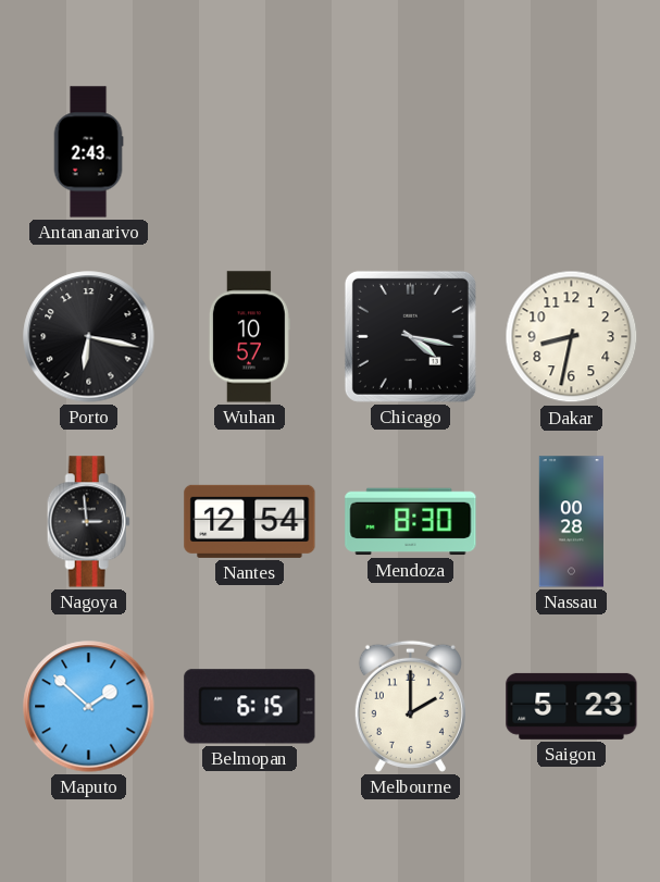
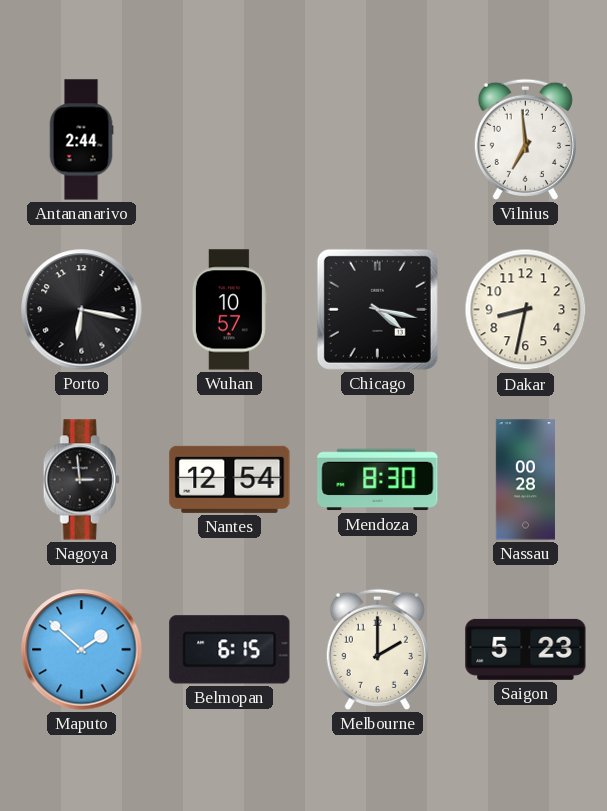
Antananarivo: 2:43 -> 2:44
Vilnius: none -> 6:59
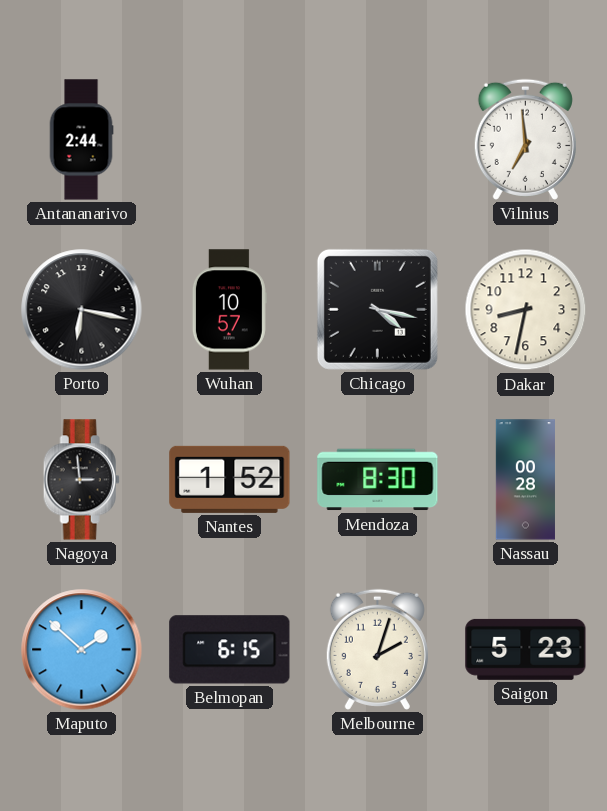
Nantes: 12:54 -> 1:52
Melbourne: 2:00 -> 2:03
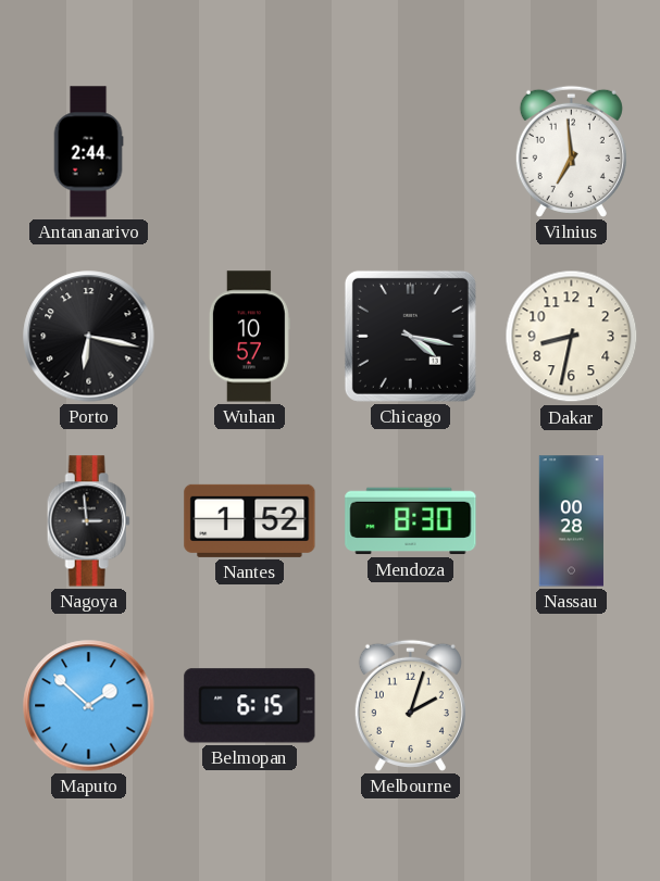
Saigon: 5:23 -> none
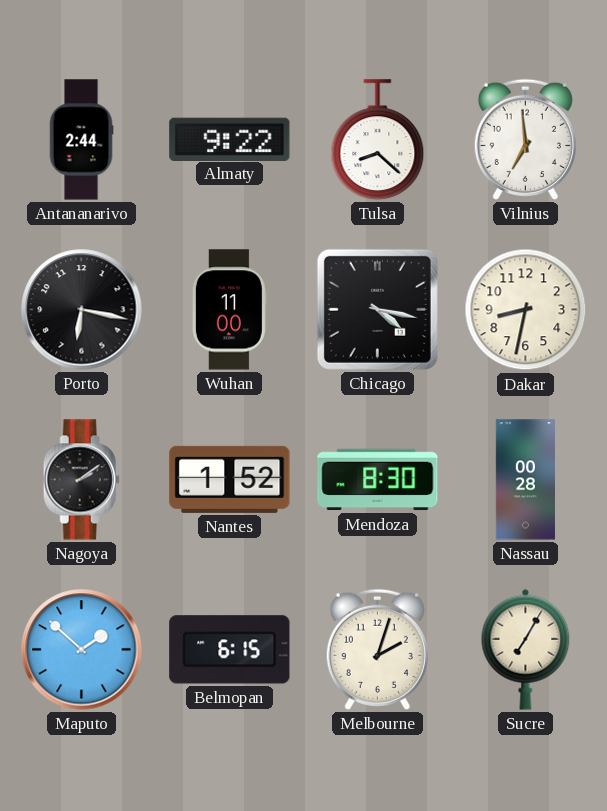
Almaty: none -> 9:22
Tulsa: none -> 8:22
Wuhan: 10:57 -> 11:00
Nagoya: 2:59 -> 2:09
Sucre: none -> 7:05
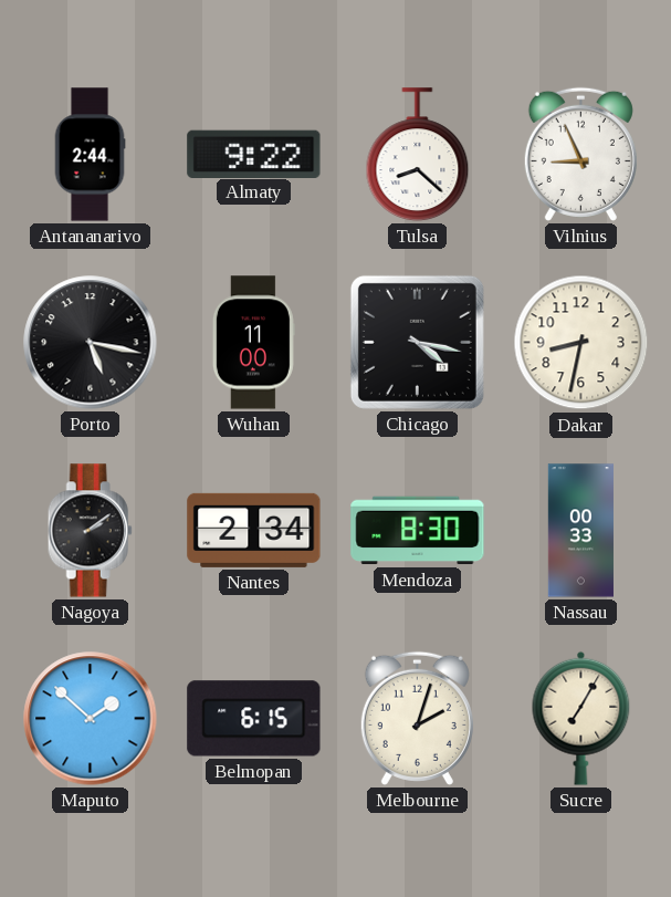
Vilnius: 6:59 -> 8:56
Porto: 6:17 -> 5:17
Nantes: 1:52 -> 2:34
Nassau: 00:28 -> 00:33
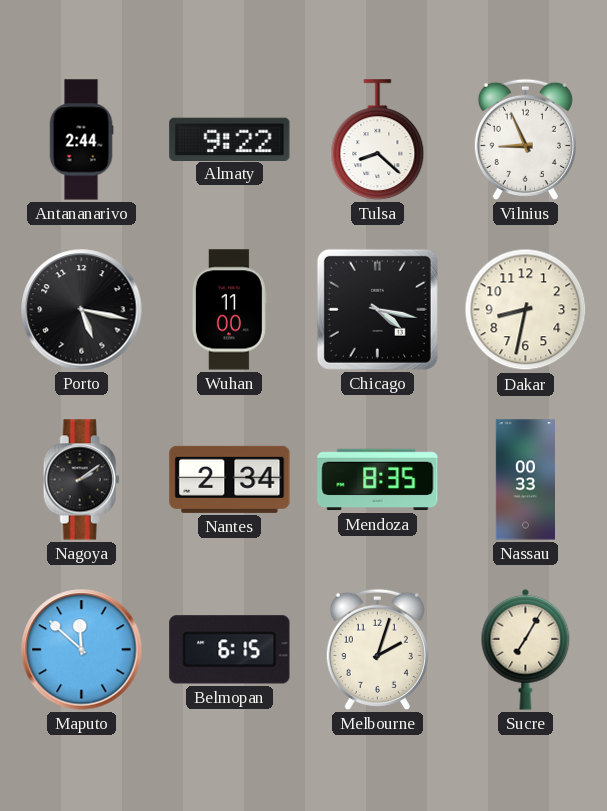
Mendoza: 8:30 -> 8:35
Maputo: 1:52 -> 11:52
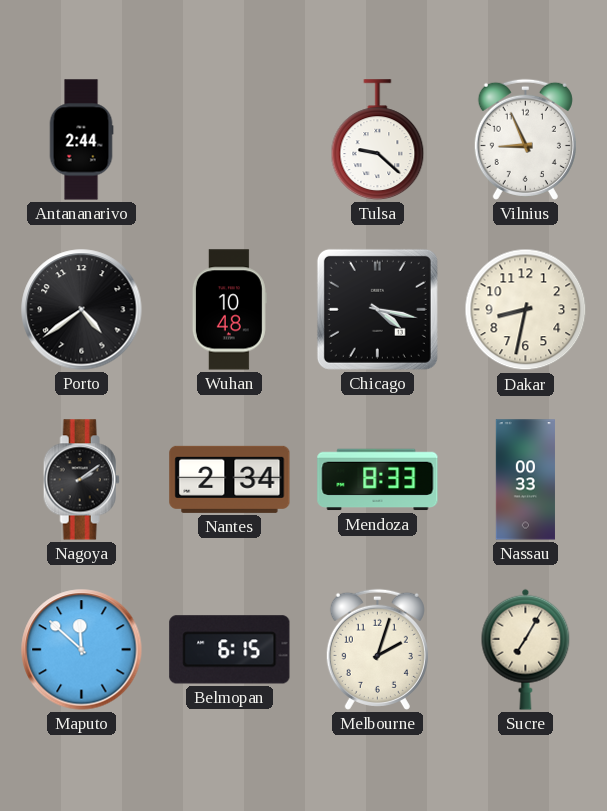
Almaty: 9:22 -> none
Tulsa: 8:22 -> 9:22
Porto: 5:17 -> 4:39
Wuhan: 11:00 -> 10:48
Mendoza: 8:35 -> 8:33
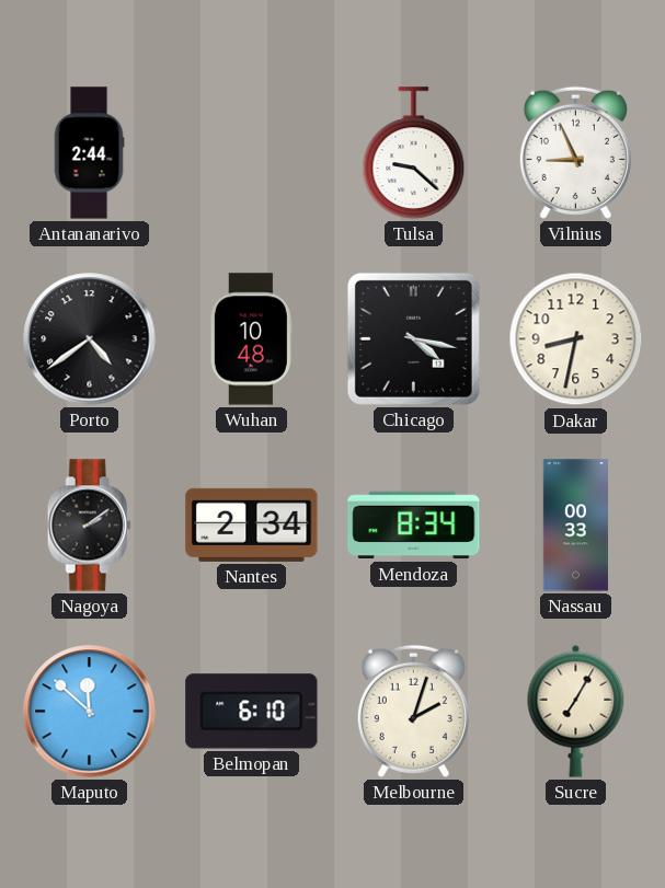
Mendoza: 8:33 -> 8:34
Belmopan: 6:15 -> 6:10
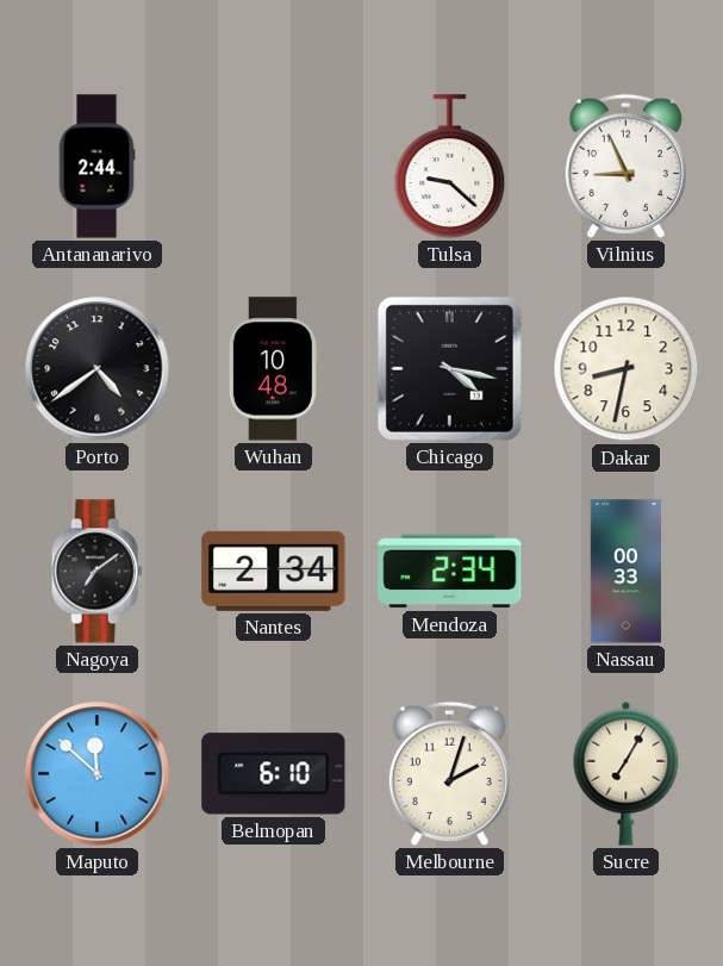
Nagoya: 2:09 -> 7:09
Mendoza: 8:34 -> 2:34
